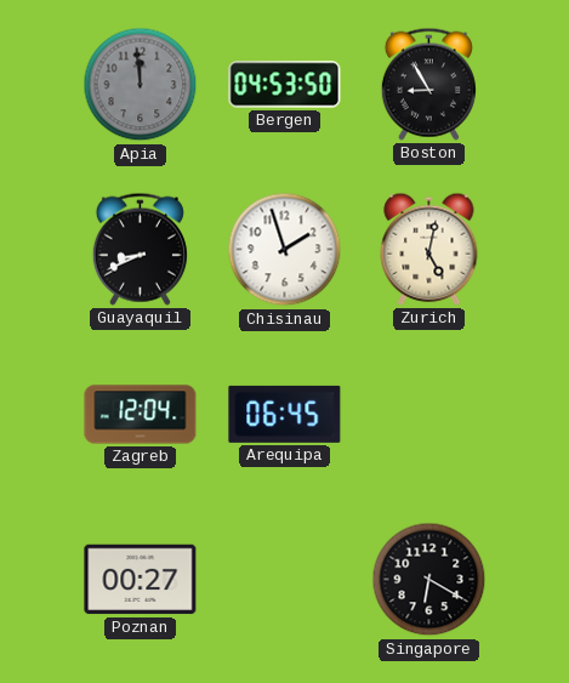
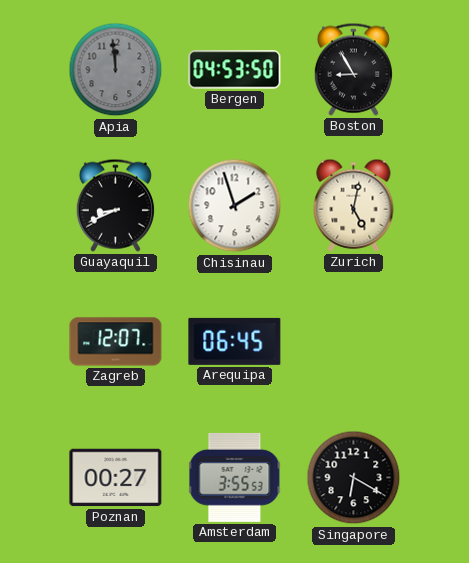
Zagreb: 12:04 -> 12:07
Amsterdam: none -> 3:55
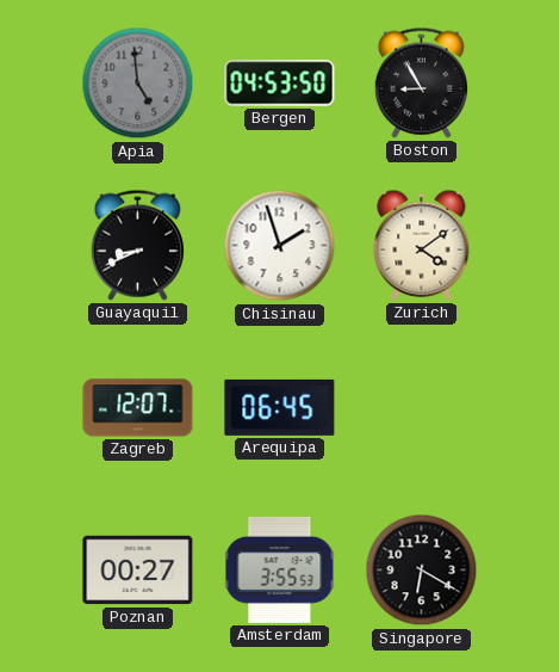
Apia: 11:59 -> 4:59
Zurich: 5:02 -> 4:09
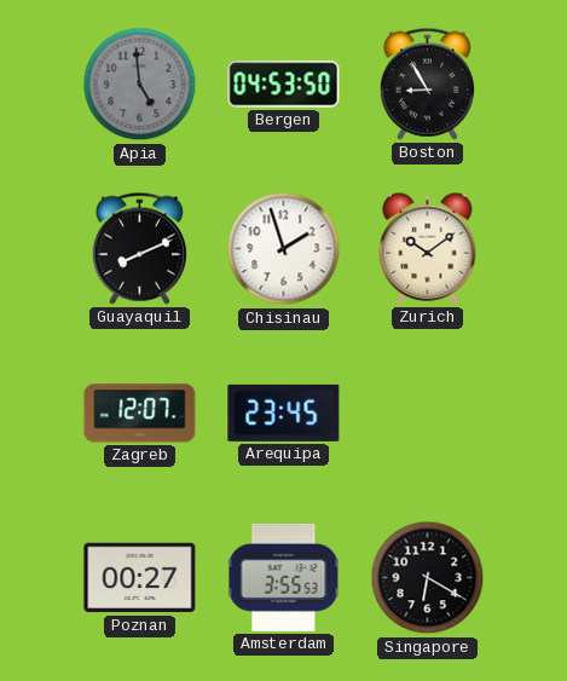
Guayaquil: 8:41 -> 8:11
Zurich: 4:09 -> 10:09
Arequipa: 06:45 -> 23:45
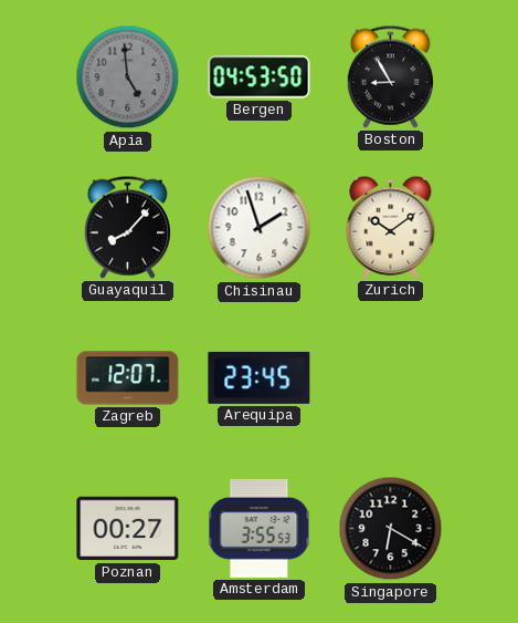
Guayaquil: 8:11 -> 8:07
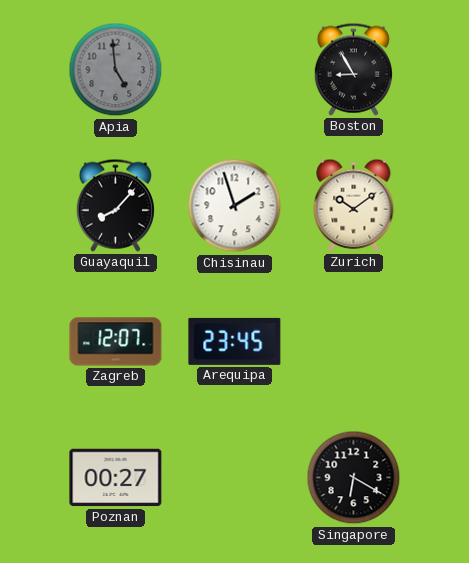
Bergen: 04:53 -> none
Amsterdam: 3:55 -> none
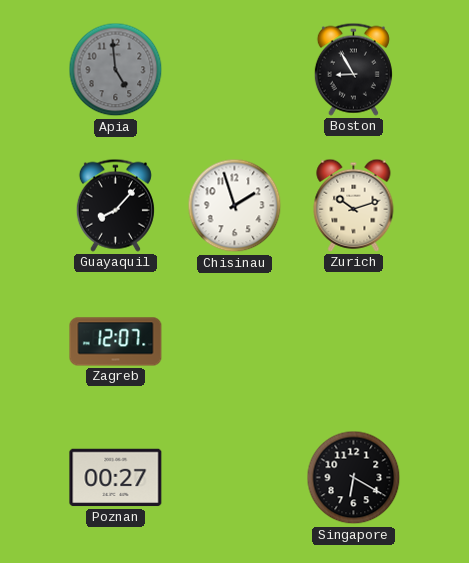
Zurich: 10:09 -> 10:12
Arequipa: 23:45 -> none
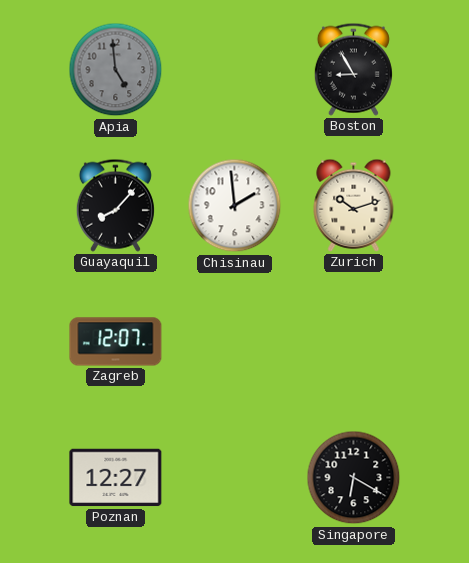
Chisinau: 1:57 -> 1:59
Poznan: 00:27 -> 12:27
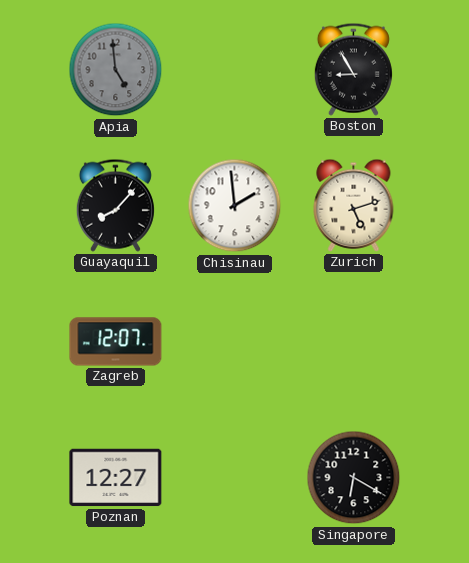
Zurich: 10:12 -> 5:12
